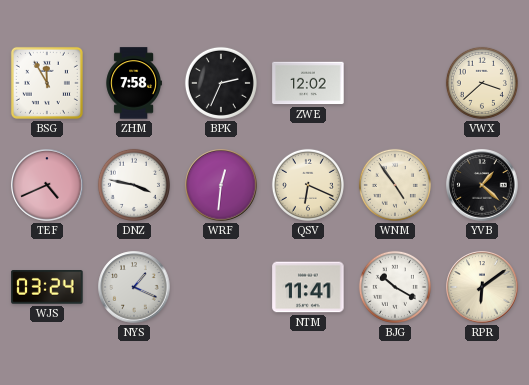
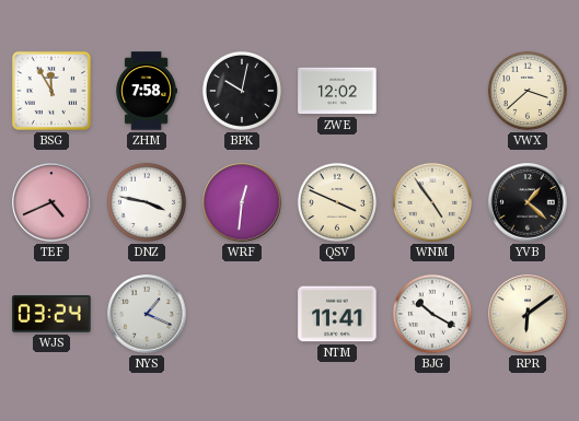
BPK: 2:34 -> 10:02
QSV: 6:19 -> 3:49
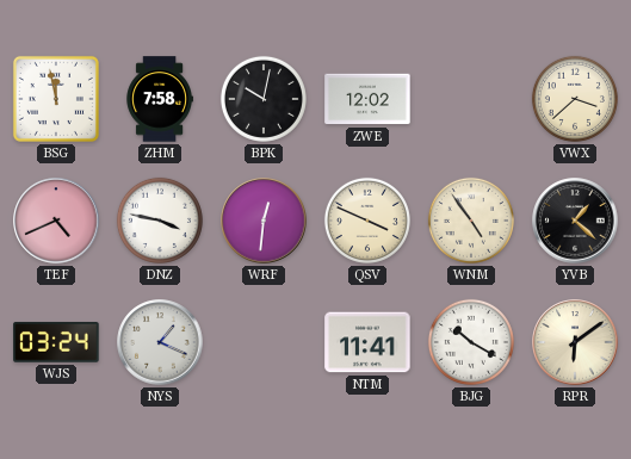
BSG: 11:55 -> 11:58
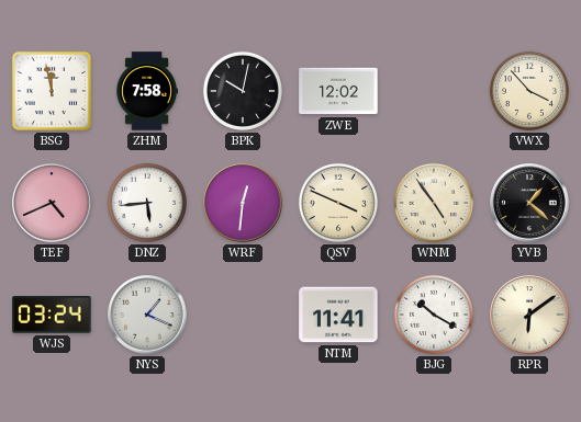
VWX: 3:38 -> 3:53
DNZ: 3:47 -> 5:44
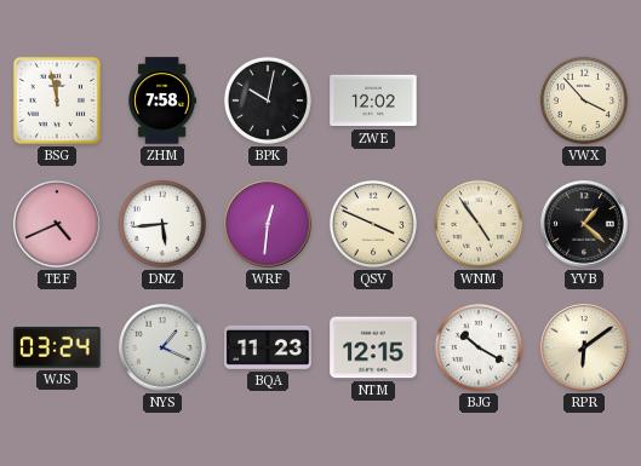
BQA: none -> 11:23
NTM: 11:41 -> 12:15
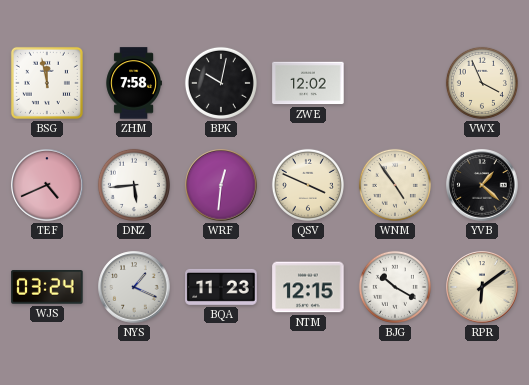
VWX: 3:53 -> 3:56
